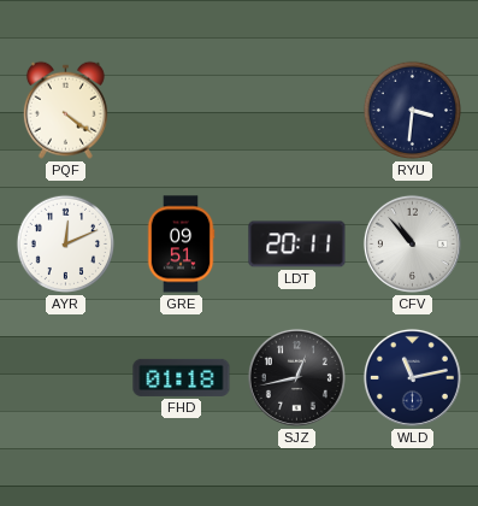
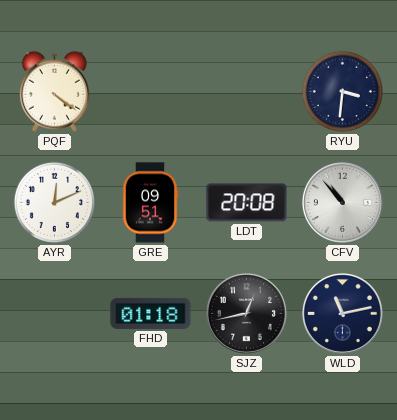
LDT: 20:11 -> 20:08
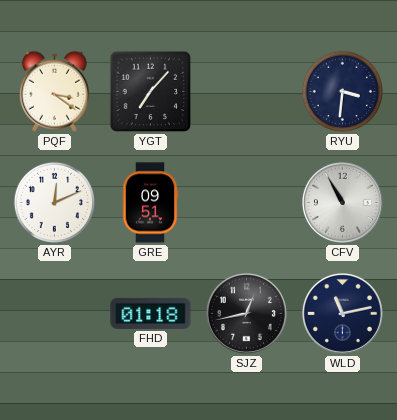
PQF: 4:21 -> 3:21
YGT: none -> 7:07
LDT: 20:08 -> none
CFV: 10:53 -> 10:55
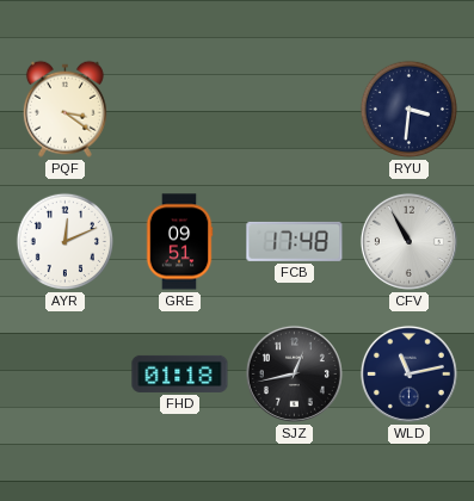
YGT: 7:07 -> none
FCB: none -> 17:48
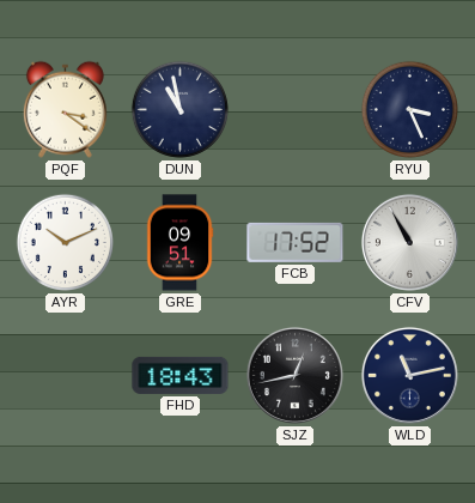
DUN: none -> 10:58
RYU: 3:31 -> 3:26
AYR: 12:11 -> 10:11
FCB: 17:48 -> 17:52
FHD: 01:18 -> 18:43
